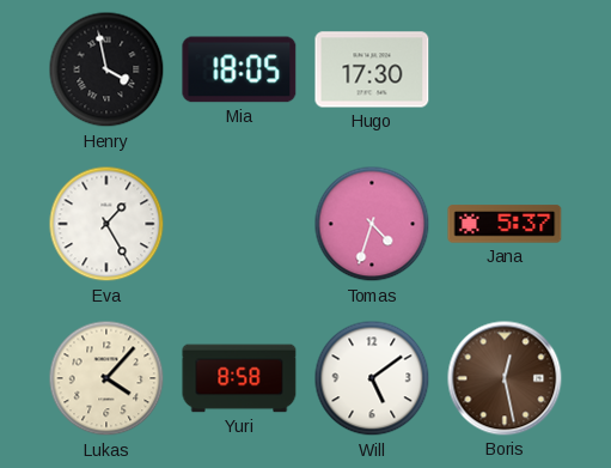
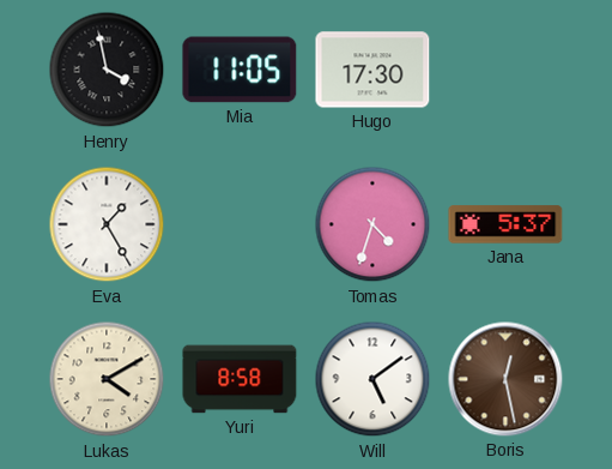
Mia: 18:05 -> 11:05
Lukas: 4:07 -> 4:10
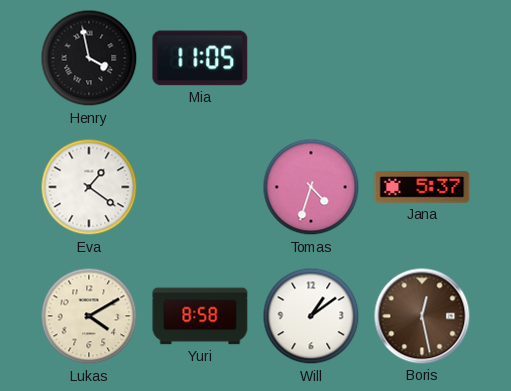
Hugo: 17:30 -> none
Eva: 1:25 -> 1:21
Will: 5:09 -> 1:09
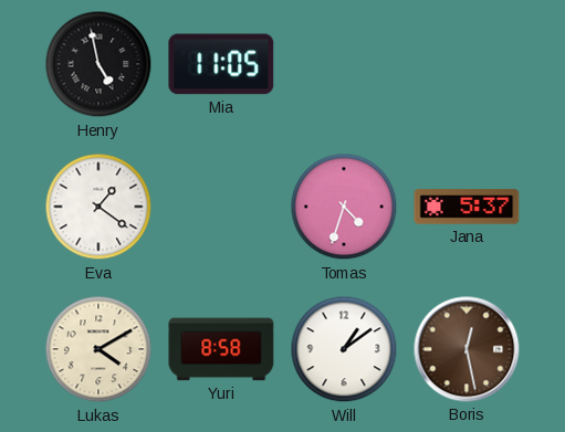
Henry: 3:58 -> 4:58
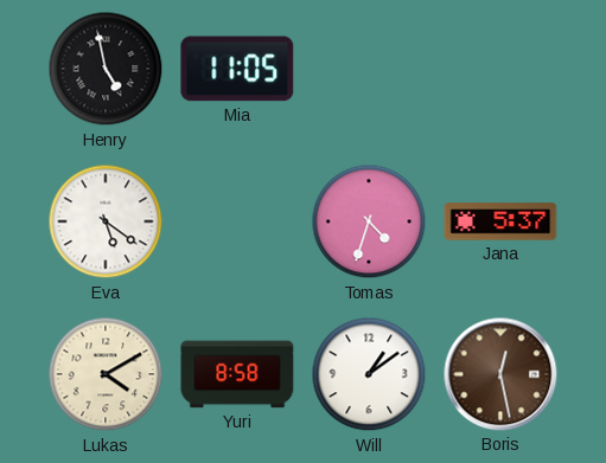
Eva: 1:21 -> 5:21
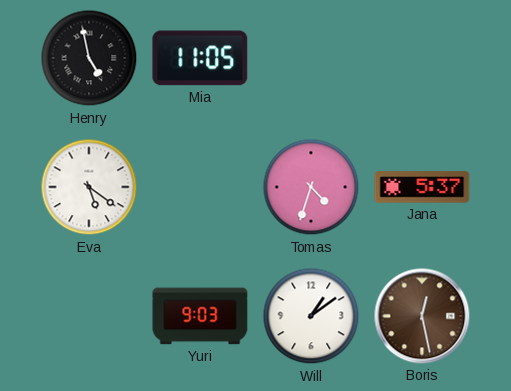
Lukas: 4:10 -> none
Yuri: 8:58 -> 9:03
